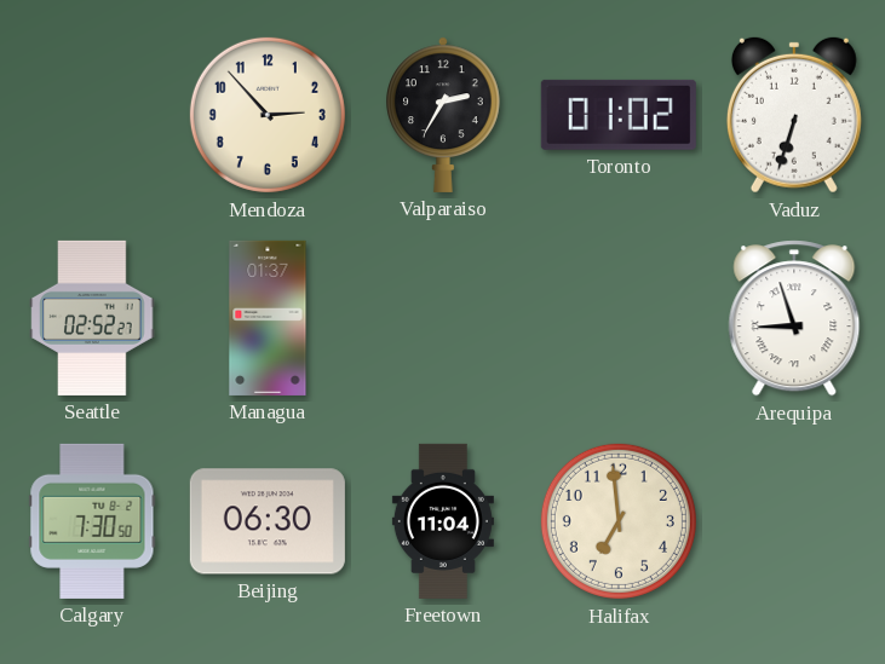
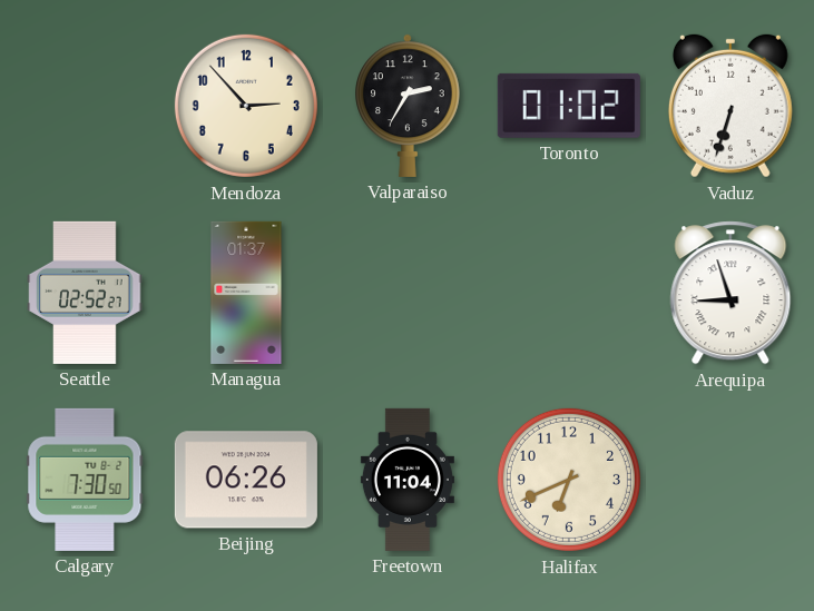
Beijing: 06:30 -> 06:26
Halifax: 6:59 -> 6:41
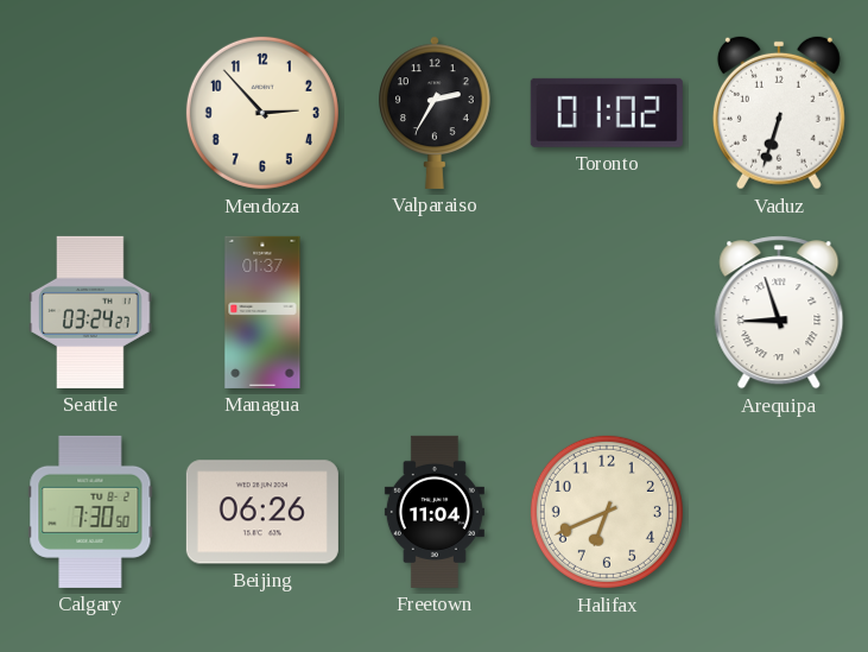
Seattle: 02:52 -> 03:24
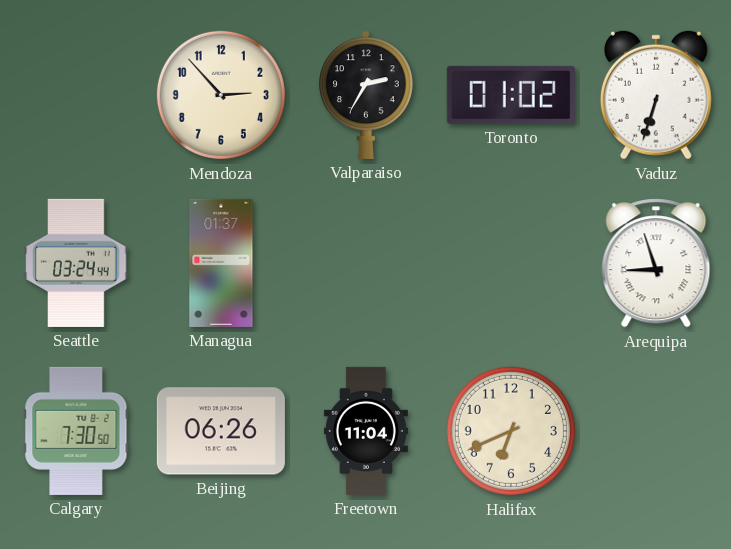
Seattle: 03:24:27 -> 03:24:44
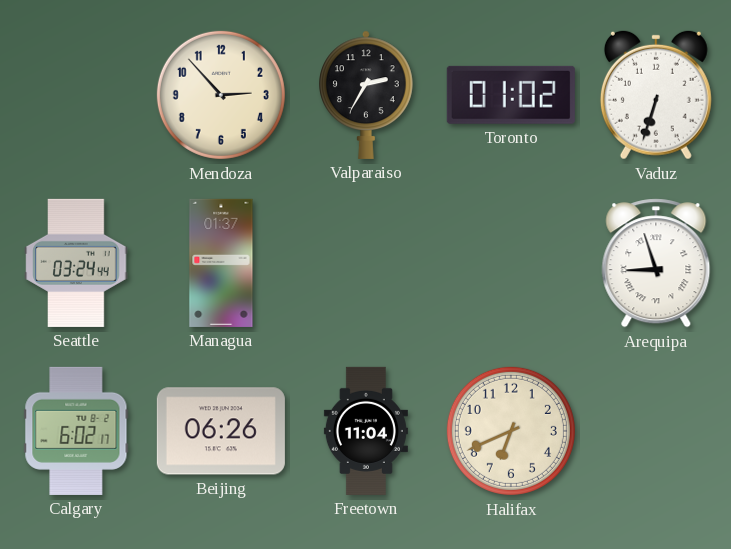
Calgary: 7:30 -> 6:02
